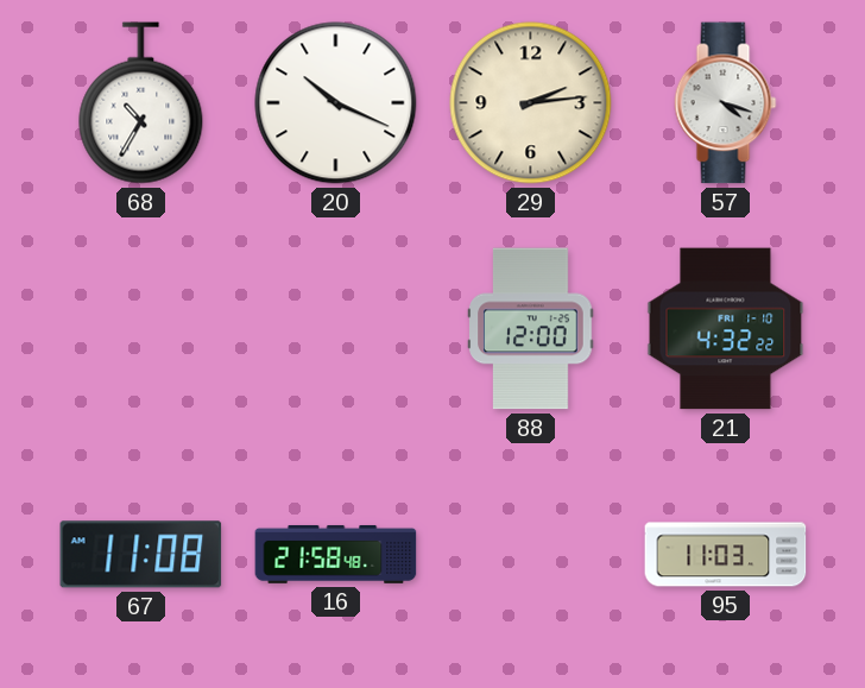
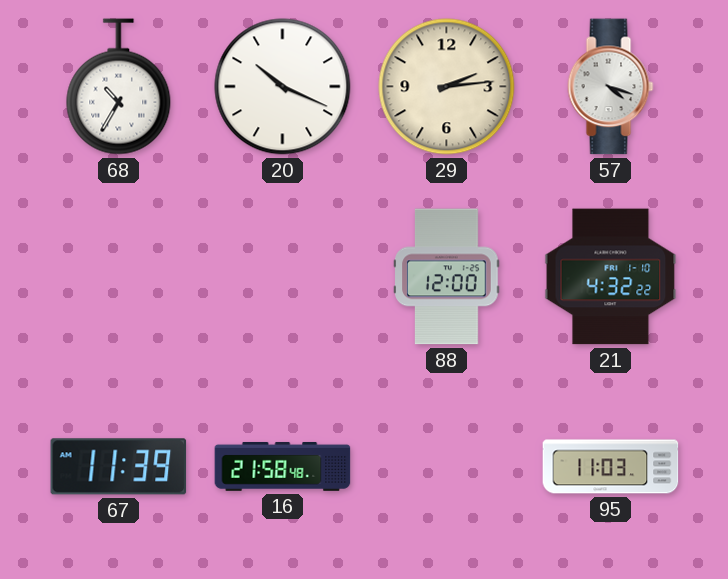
67: 11:08 -> 11:39
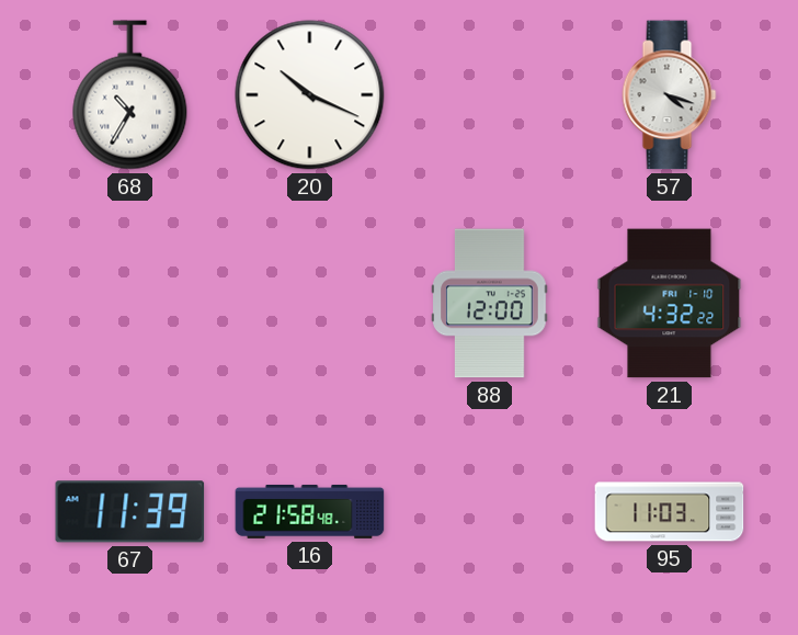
29: 2:14 -> none
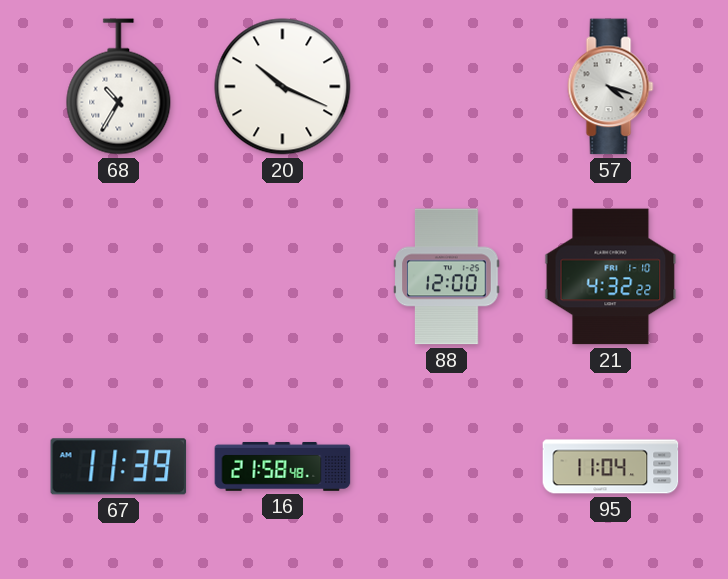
95: 11:03 -> 11:04
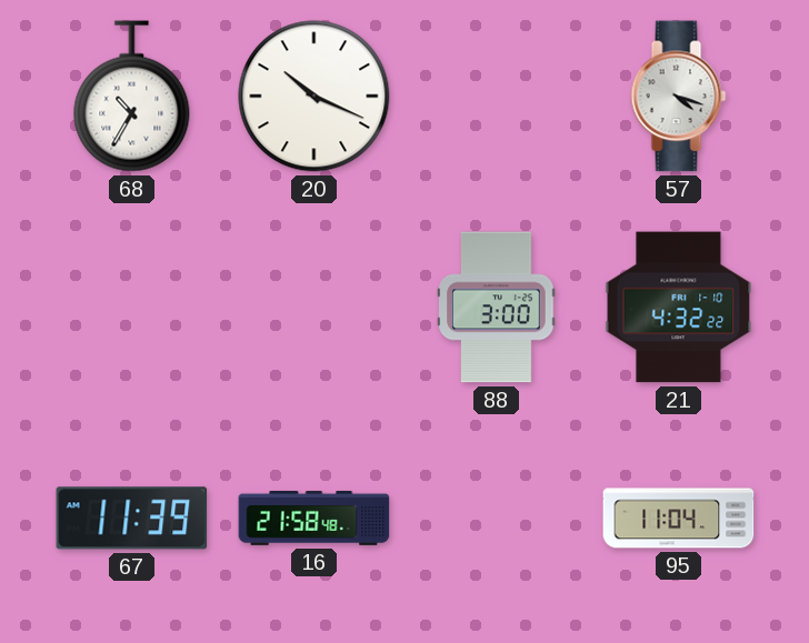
88: 12:00 -> 3:00
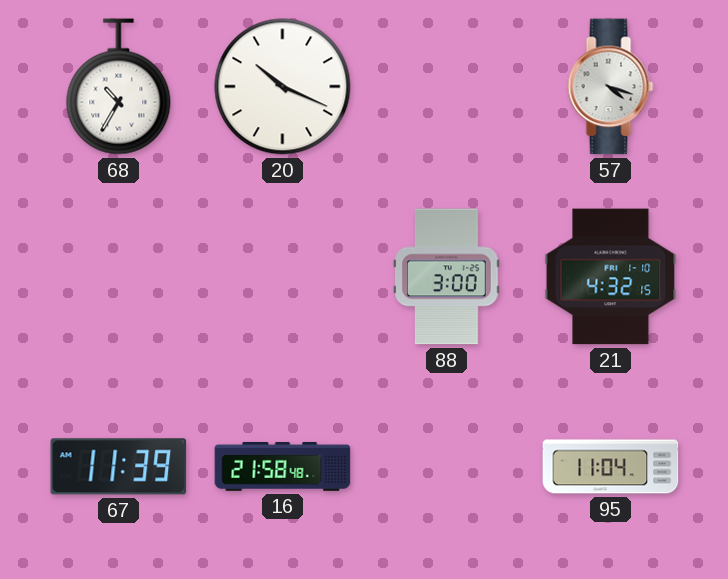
21: 4:32:22 -> 4:32:15
